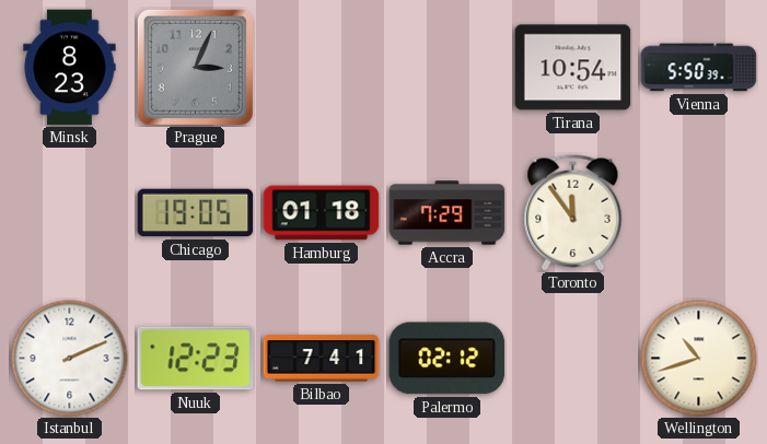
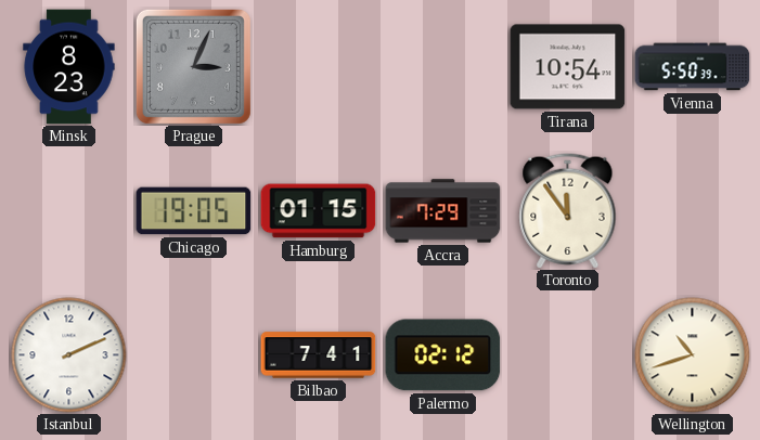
Hamburg: 01:18 -> 01:15
Nuuk: 12:23 -> none
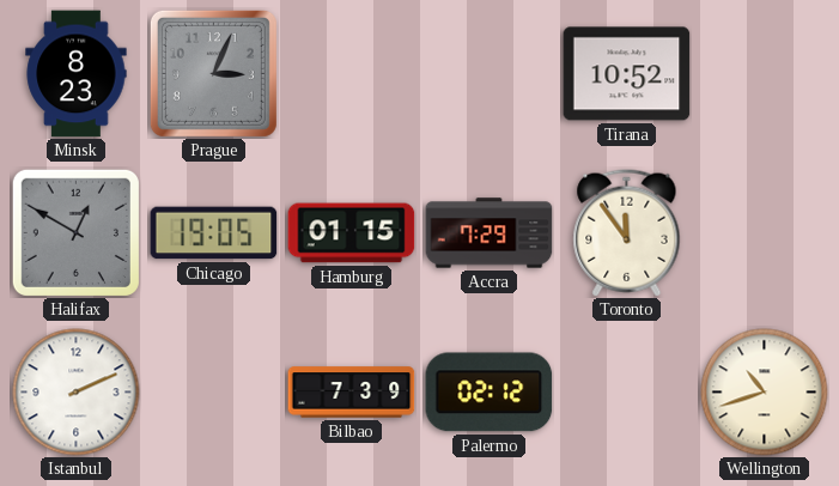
Tirana: 10:54 -> 10:52
Vienna: 5:50 -> none
Halifax: none -> 12:50
Bilbao: 7:41 -> 7:39
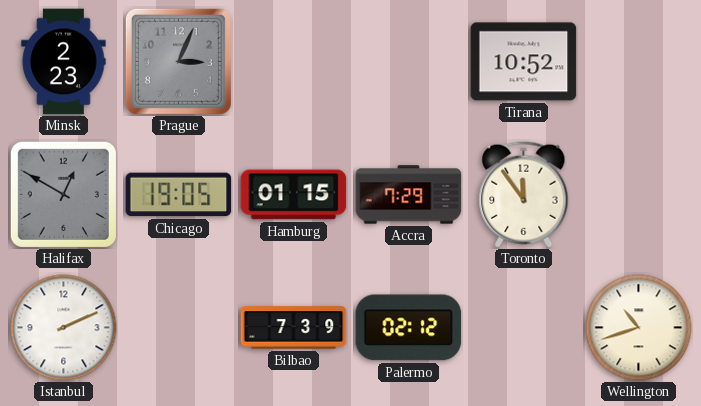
Minsk: 8:23 -> 2:23
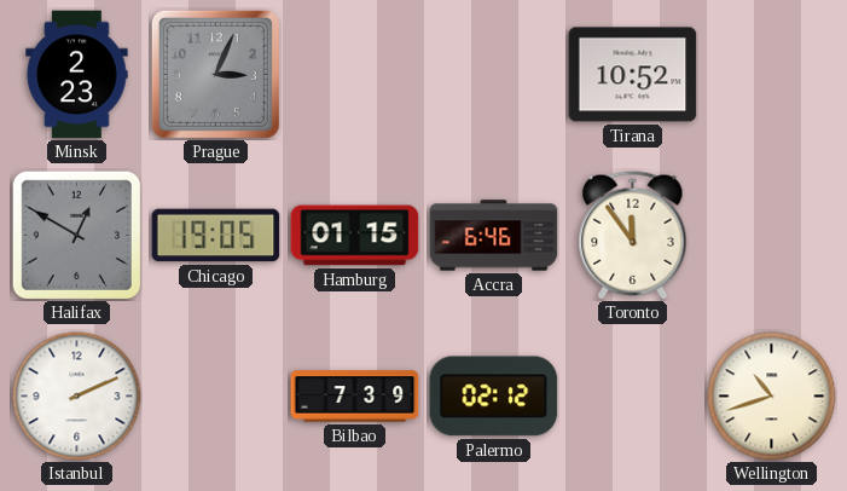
Accra: 7:29 -> 6:46
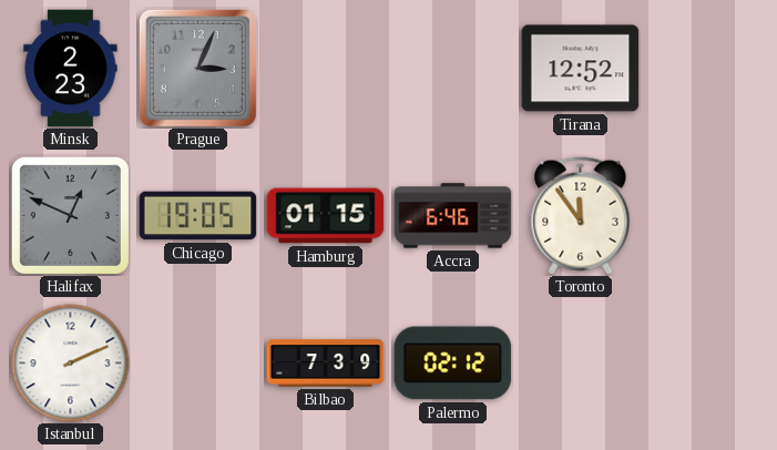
Tirana: 10:52 -> 12:52
Halifax: 12:50 -> 12:49
Wellington: 10:42 -> none
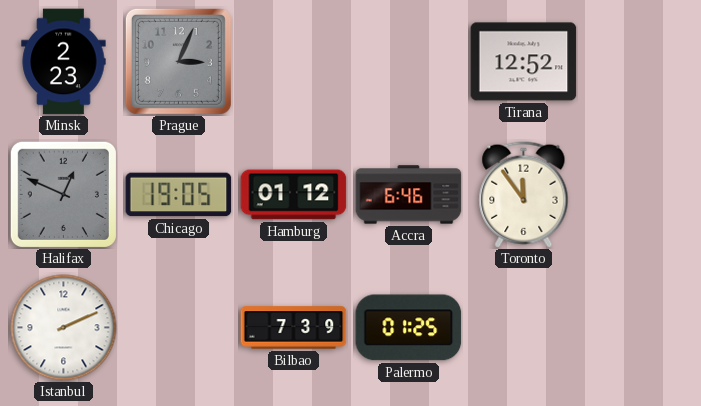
Hamburg: 01:15 -> 01:12
Palermo: 02:12 -> 01:25
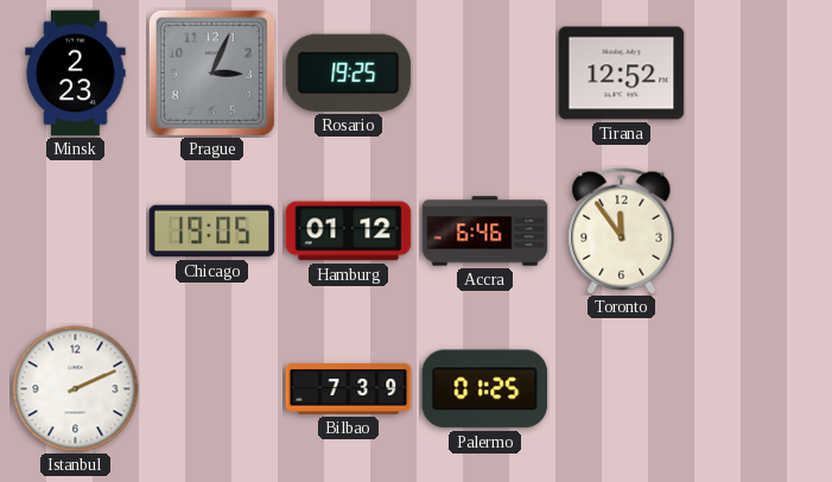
Rosario: none -> 19:25
Halifax: 12:49 -> none
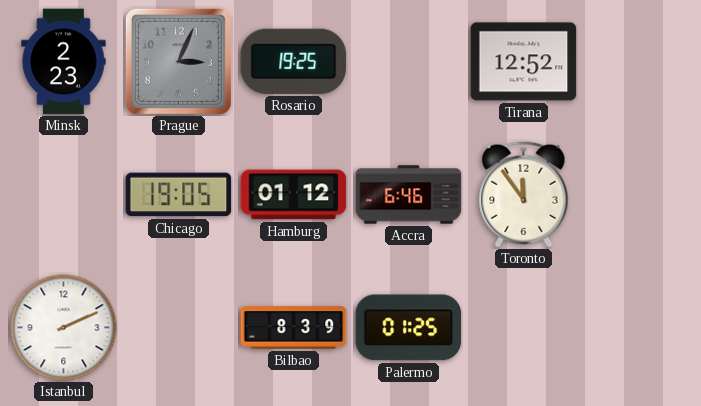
Bilbao: 7:39 -> 8:39
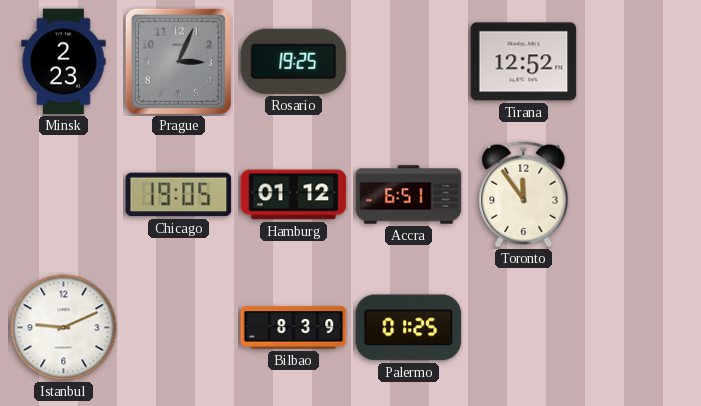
Accra: 6:46 -> 6:51
Istanbul: 2:11 -> 9:11
